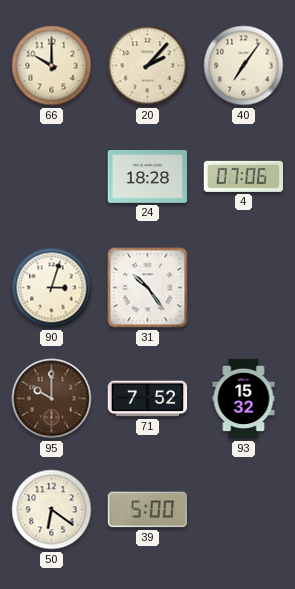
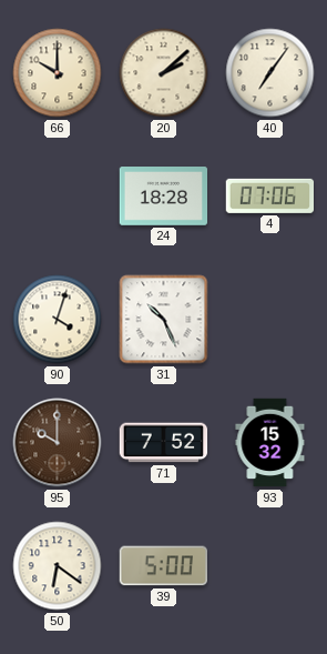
20: 2:07 -> 2:08
90: 3:03 -> 4:03
31: 10:24 -> 10:26
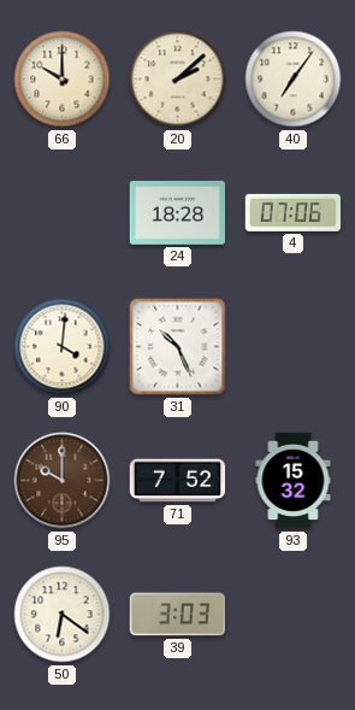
90: 4:03 -> 4:01
39: 5:00 -> 3:03
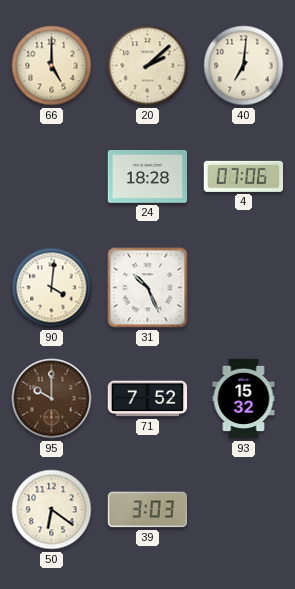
66: 10:00 -> 5:00
40: 7:06 -> 7:01
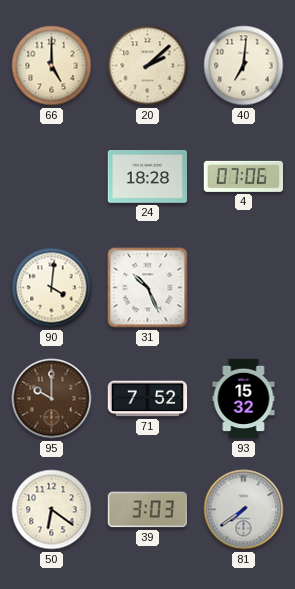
81: none -> 7:39
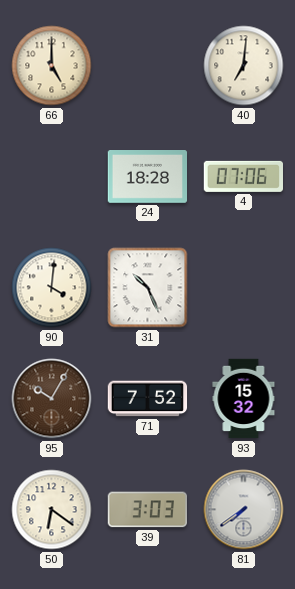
20: 2:08 -> none
95: 10:00 -> 10:05
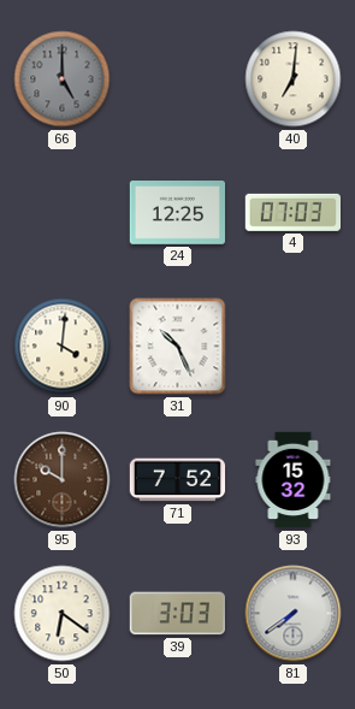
66 dial: cream -> grey
24: 18:28 -> 12:25
4: 07:06 -> 07:03
95: 10:05 -> 10:00
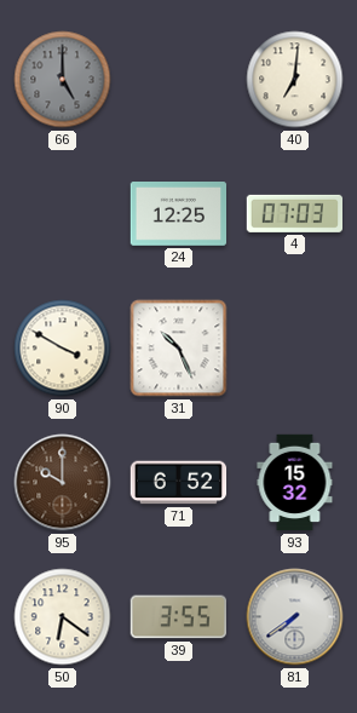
90: 4:01 -> 3:50
71: 7:52 -> 6:52
39: 3:03 -> 3:55
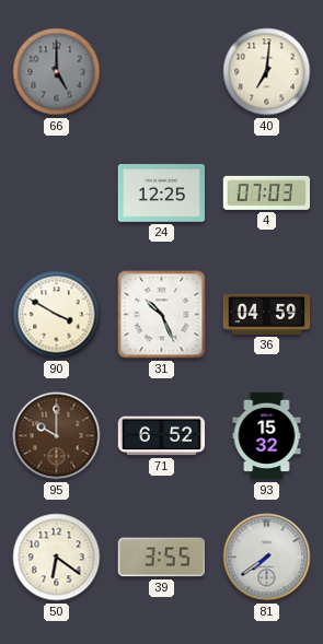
36: none -> 04:59
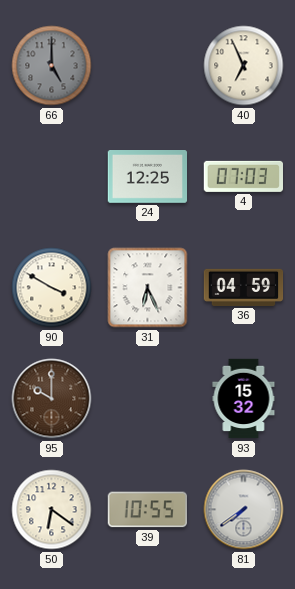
40: 7:01 -> 6:56
31: 10:26 -> 6:26
71: 6:52 -> none
39: 3:55 -> 10:55
